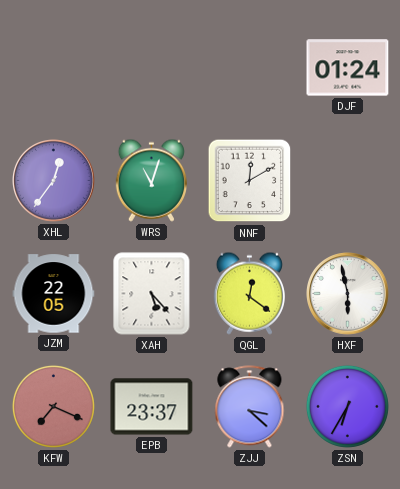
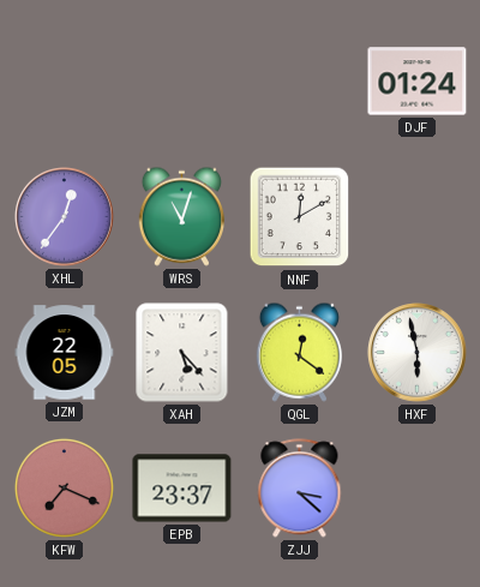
ZSN: 6:35 -> none
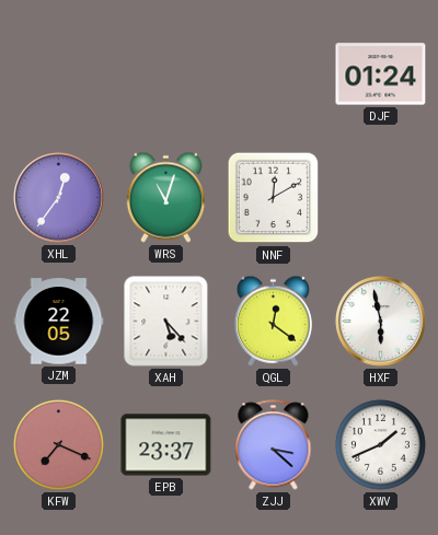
XWV: none -> 1:41
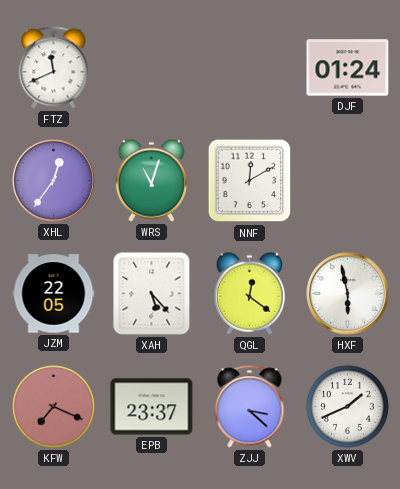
FTZ: none -> 11:41
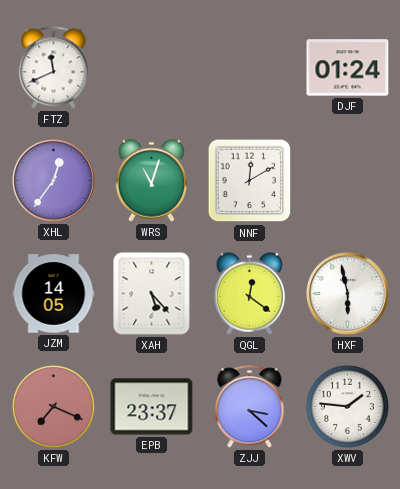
JZM: 22:05 -> 14:05
XWV: 1:41 -> 1:46
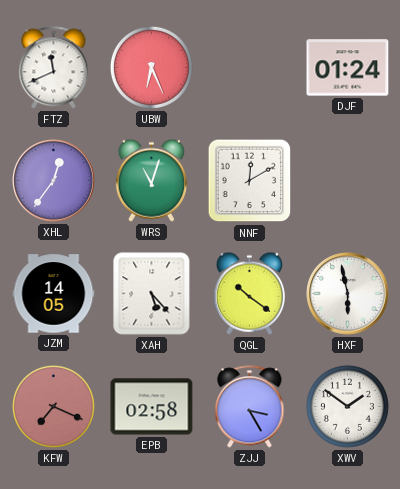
UBW: none -> 6:26
QGL: 12:21 -> 10:21
EPB: 23:37 -> 02:58
ZJJ: 3:22 -> 3:25
XWV: 1:46 -> 1:51
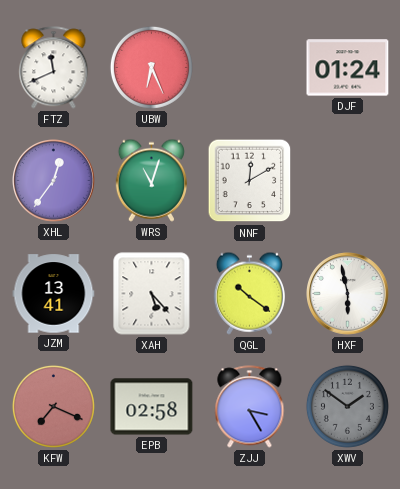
JZM: 14:05 -> 13:41
XWV dial: white -> grey
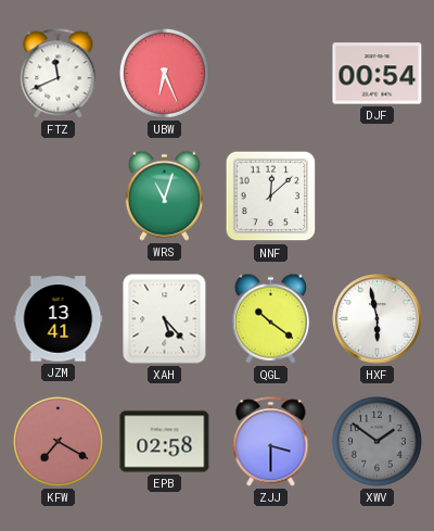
DJF: 01:24 -> 00:54
XHL: 12:36 -> none
NNF: 12:10 -> 12:08
KFW: 7:19 -> 7:20
ZJJ: 3:25 -> 3:30
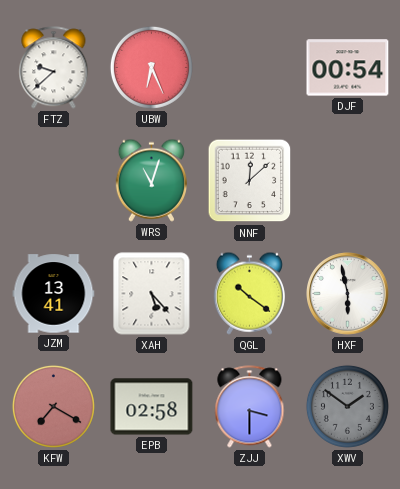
FTZ: 11:41 -> 9:38
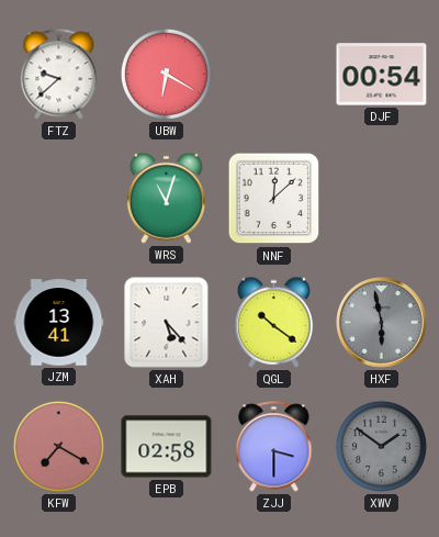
UBW: 6:26 -> 6:20
HXF dial: white -> grey
